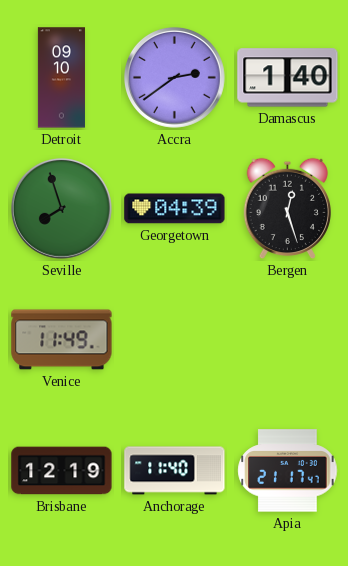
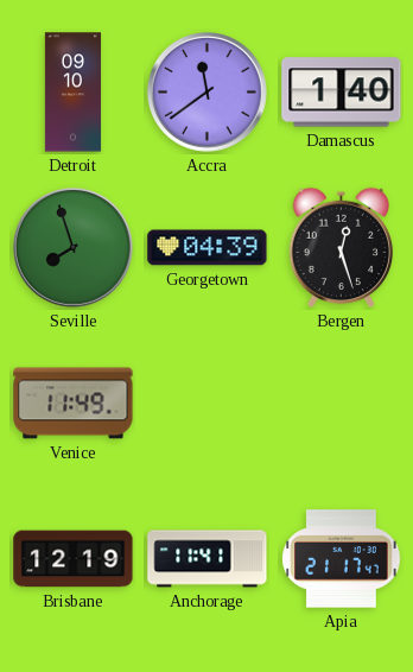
Accra: 2:39 -> 11:39
Anchorage: 11:40 -> 11:41
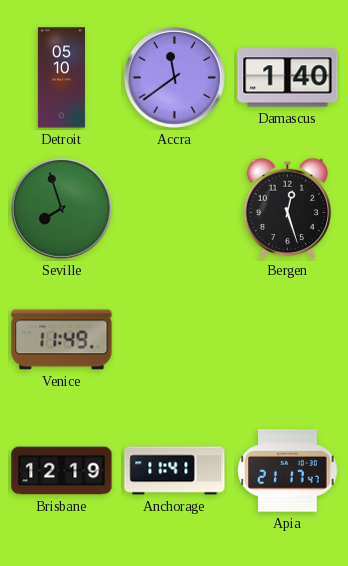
Detroit: 09:10 -> 05:10
Georgetown: 04:39 -> none
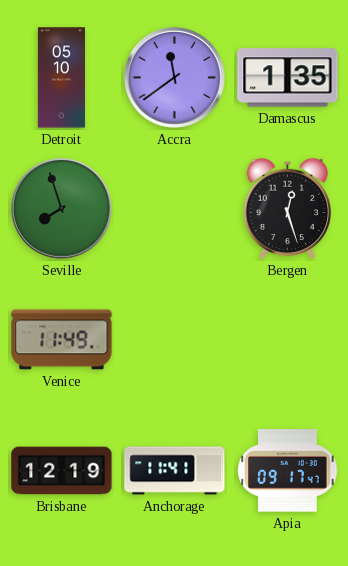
Damascus: 1:40 -> 1:35
Apia: 21:17 -> 09:17
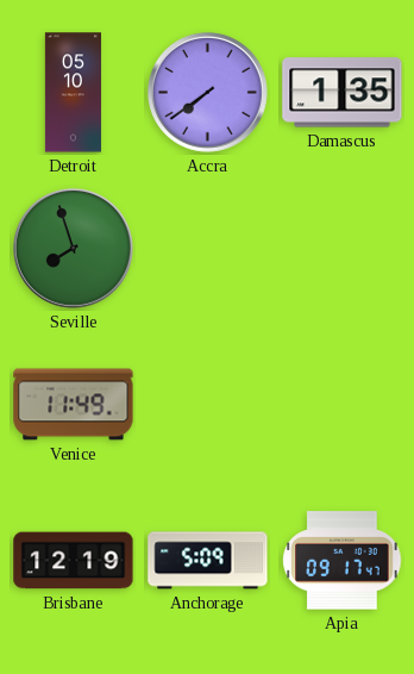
Accra: 11:39 -> 7:39
Bergen: 12:27 -> none
Anchorage: 11:41 -> 5:09
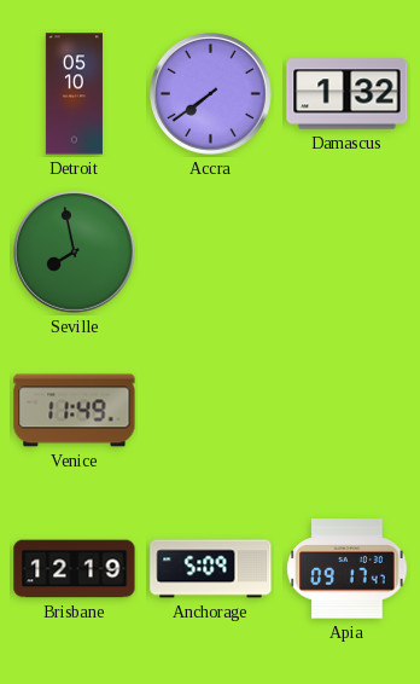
Damascus: 1:35 -> 1:32
Seville: 7:57 -> 7:58
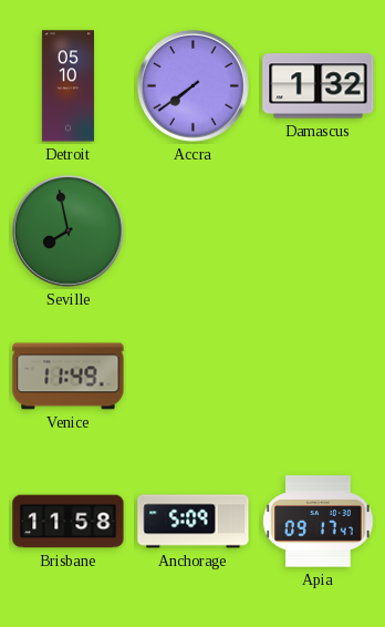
Brisbane: 12:19 -> 11:58
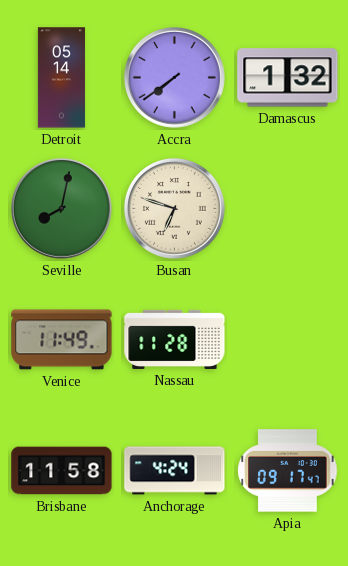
Detroit: 05:10 -> 05:14
Seville: 7:58 -> 8:02
Busan: none -> 6:48
Nassau: none -> 11:28
Anchorage: 5:09 -> 4:24
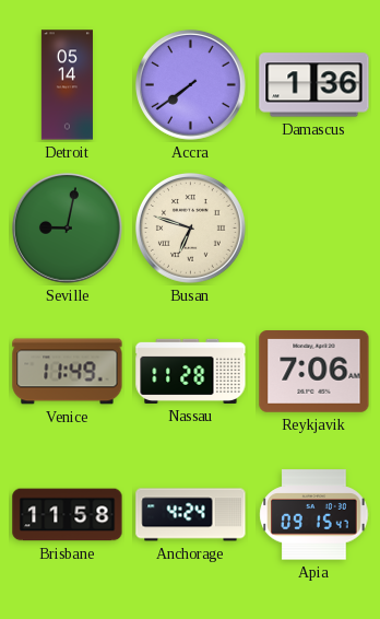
Damascus: 1:32 -> 1:36
Seville: 8:02 -> 9:02
Reykjavik: none -> 7:06
Apia: 09:17 -> 09:15
